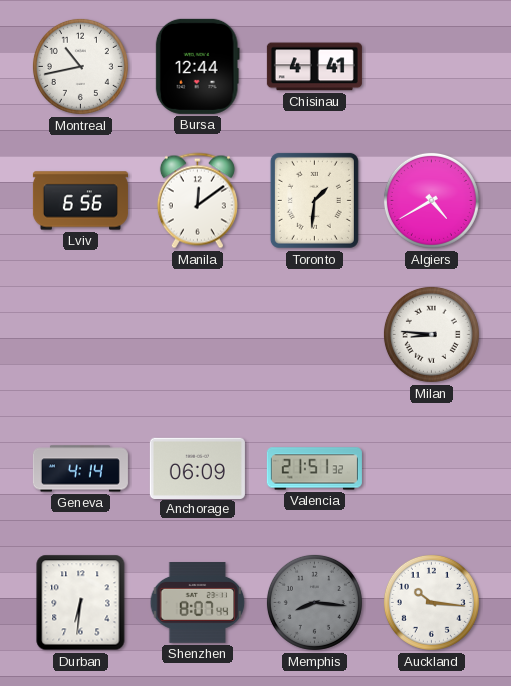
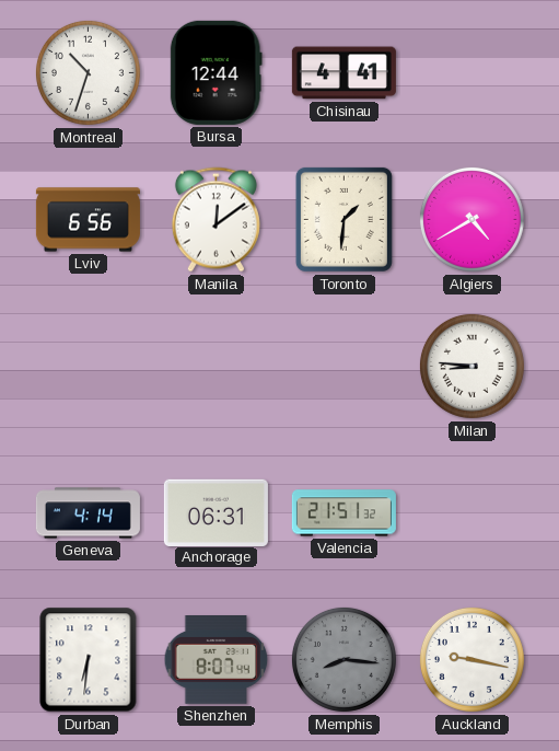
Montreal: 10:43 -> 10:33
Anchorage: 06:09 -> 06:31
Auckland: 10:16 -> 9:17
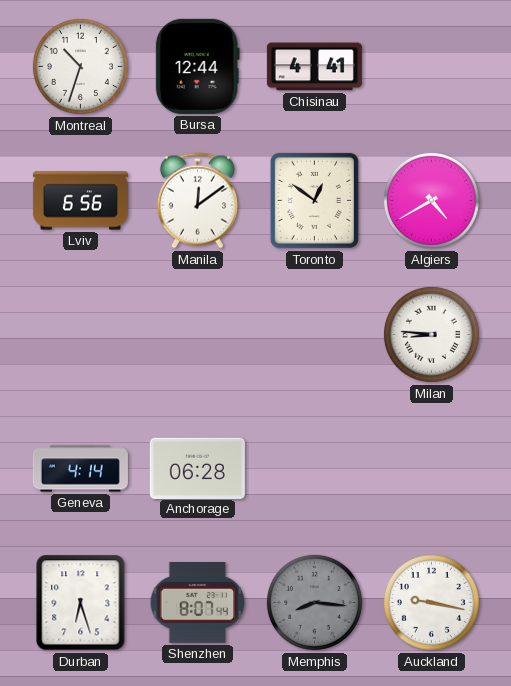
Toronto: 1:31 -> 12:51
Anchorage: 06:31 -> 06:28
Valencia: 21:51 -> none
Durban: 6:31 -> 6:27
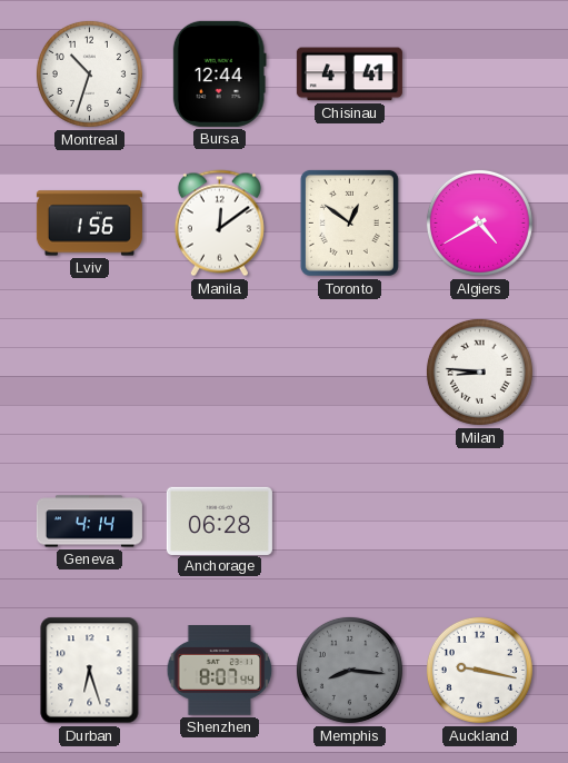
Lviv: 6:56 -> 1:56
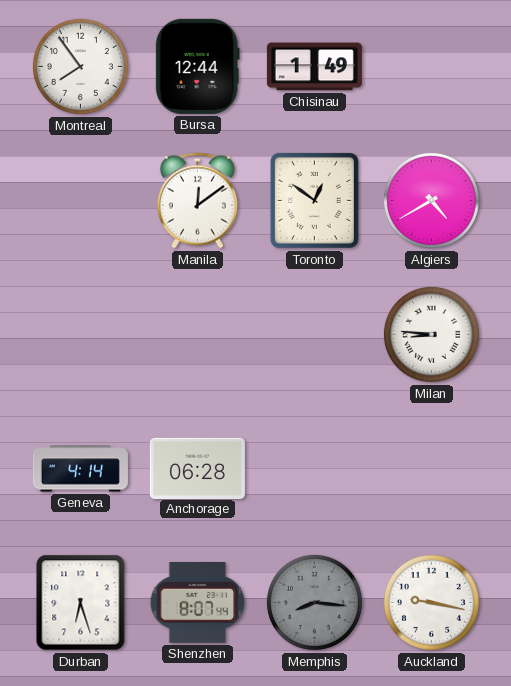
Montreal: 10:33 -> 7:54
Chisinau: 4:41 -> 1:49
Lviv: 1:56 -> none
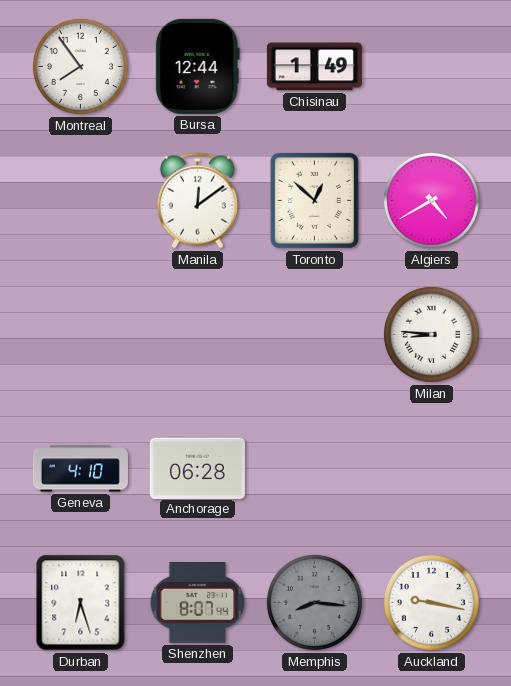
Toronto: 12:51 -> 12:52
Geneva: 4:14 -> 4:10
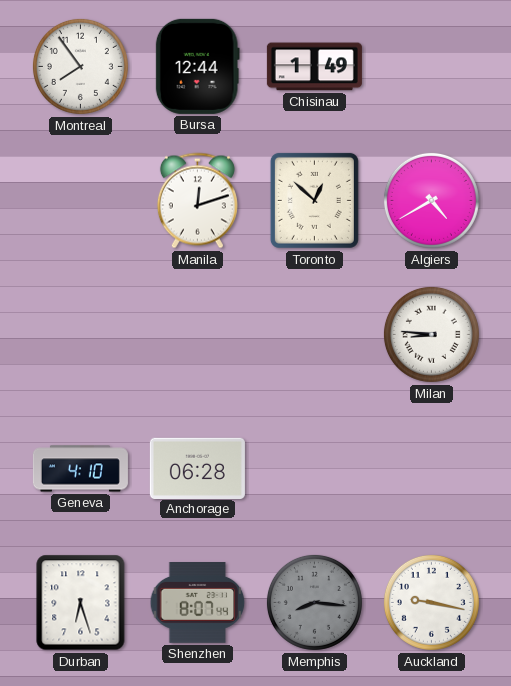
Manila: 12:09 -> 12:12
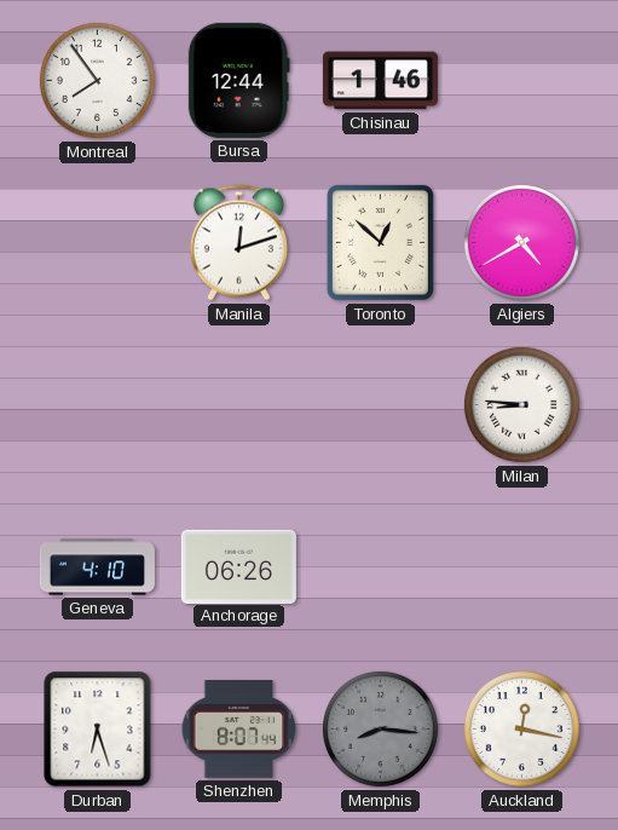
Chisinau: 1:49 -> 1:46
Anchorage: 06:28 -> 06:26
Auckland: 9:17 -> 12:17
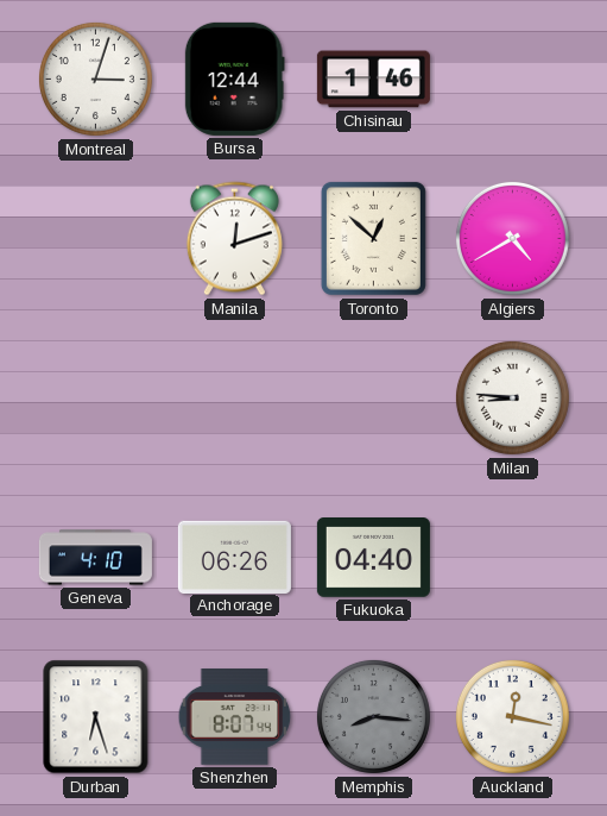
Montreal: 7:54 -> 3:03
Fukuoka: none -> 04:40
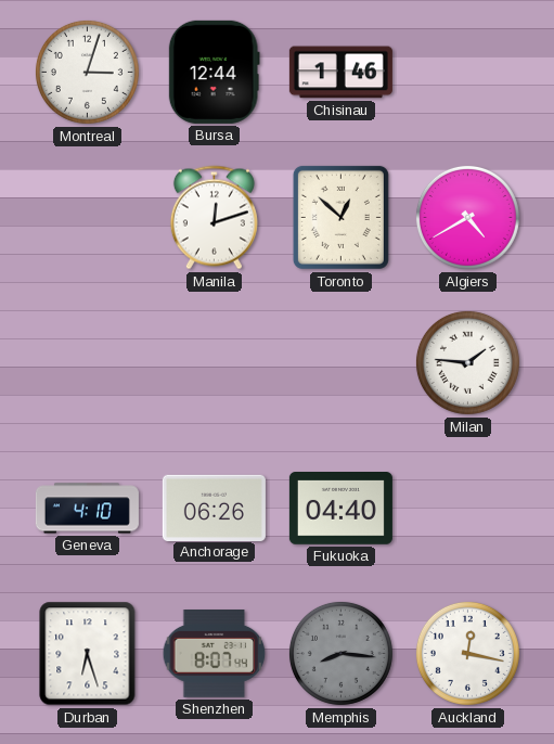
Milan: 8:46 -> 1:46
